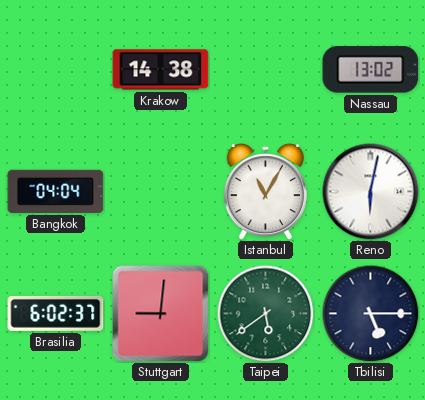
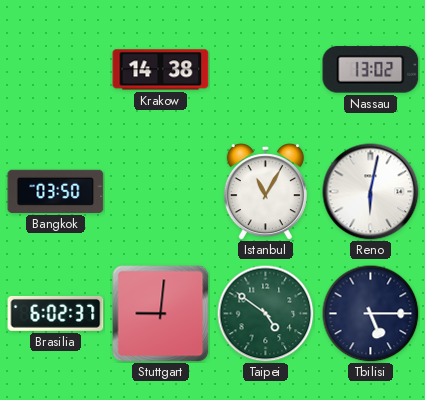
Bangkok: 04:04 -> 03:50
Taipei: 5:39 -> 4:51
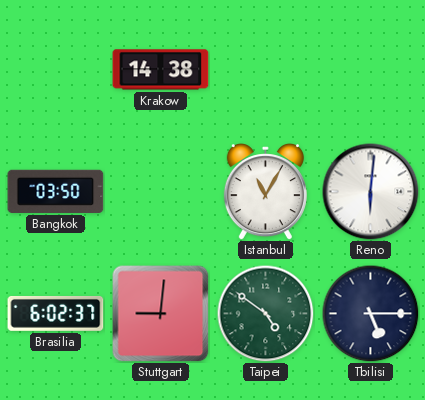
Nassau: 13:02 -> none
Reno: 6:02 -> 6:01
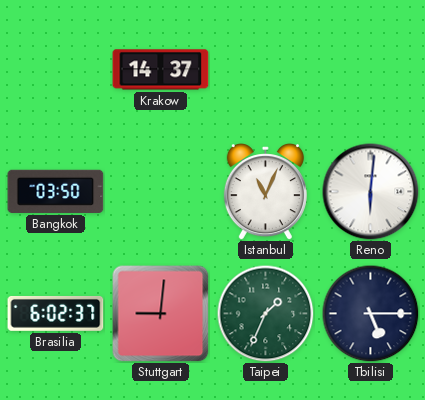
Krakow: 14:38 -> 14:37
Istanbul: 11:05 -> 11:04
Taipei: 4:51 -> 1:34
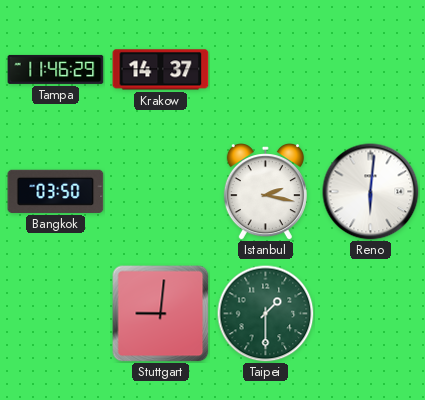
Tampa: none -> 11:46
Istanbul: 11:04 -> 2:17
Brasilia: 6:02 -> none
Taipei: 1:34 -> 1:30
Tbilisi: 5:15 -> none
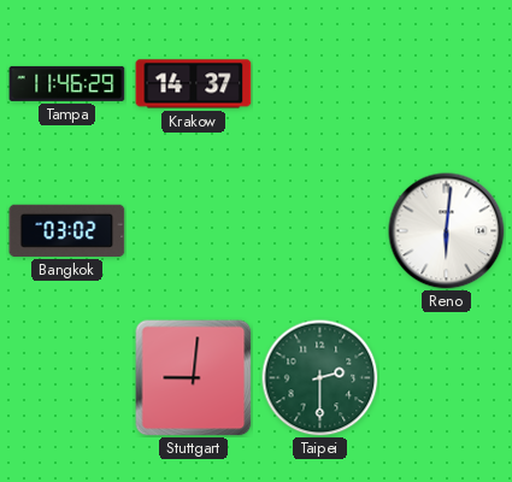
Bangkok: 03:50 -> 03:02
Istanbul: 2:17 -> none
Taipei: 1:30 -> 2:30
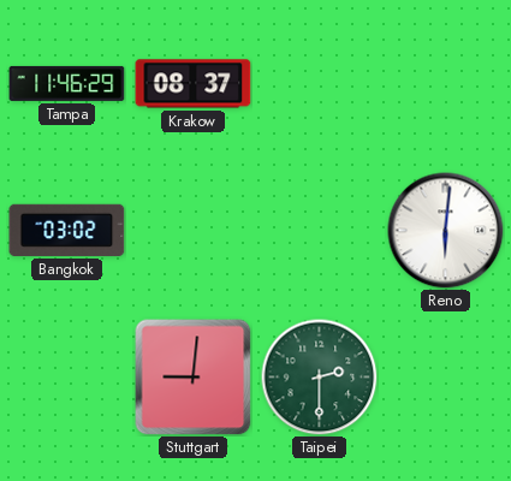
Krakow: 14:37 -> 08:37
